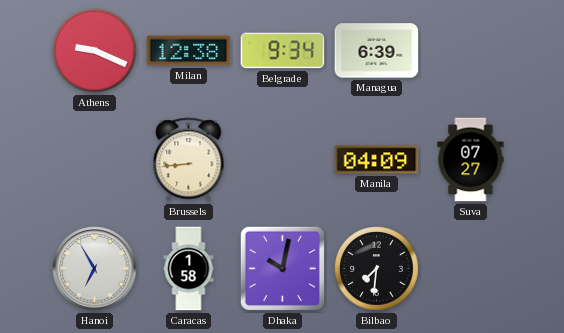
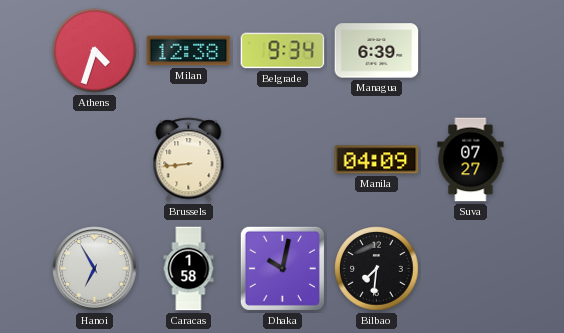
Athens: 9:19 -> 4:33
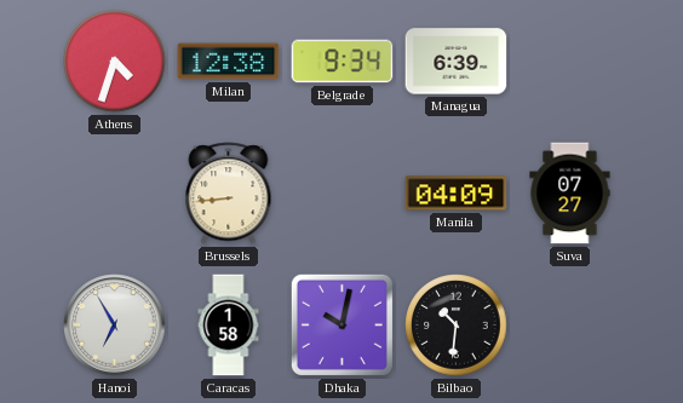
Bilbao: 7:31 -> 10:31
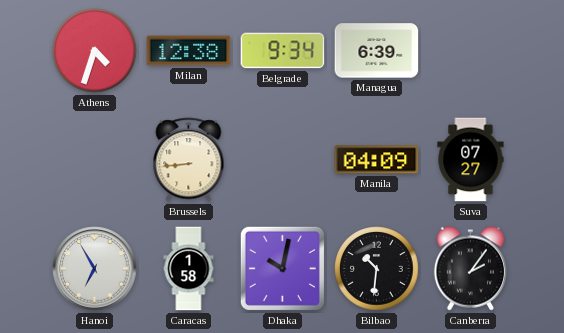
Canberra: none -> 2:06
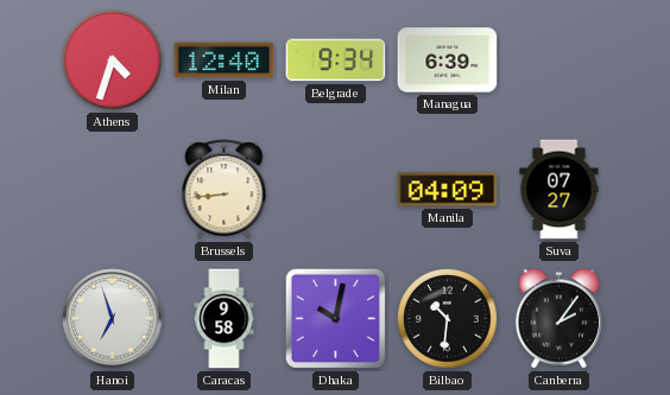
Milan: 12:38 -> 12:40
Hanoi: 6:55 -> 6:57
Caracas: 1:58 -> 9:58
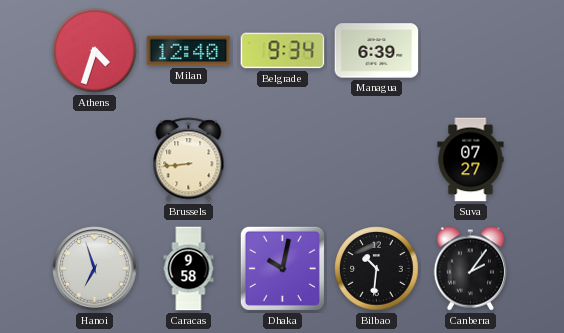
Manila: 04:09 -> none
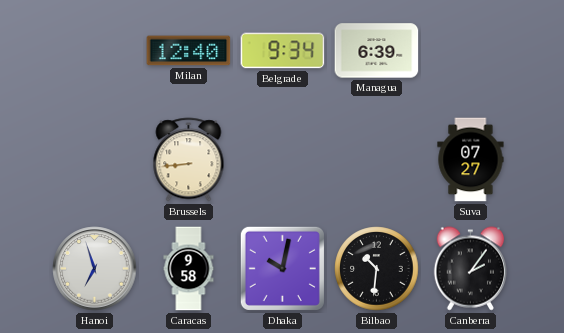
Athens: 4:33 -> none
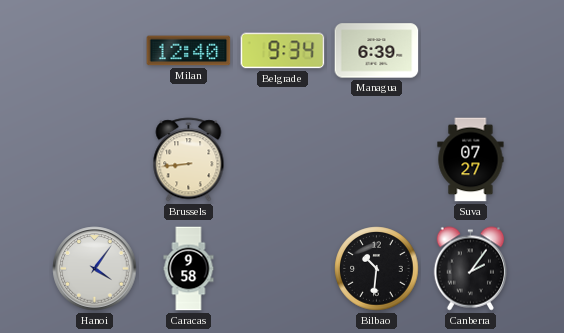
Hanoi: 6:57 -> 4:06
Dhaka: 10:02 -> none
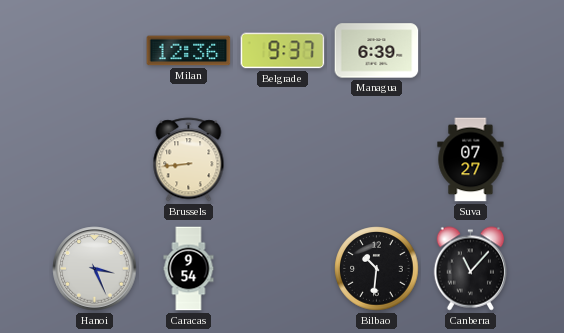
Milan: 12:40 -> 12:36
Belgrade: 9:34 -> 9:37
Hanoi: 4:06 -> 3:26
Caracas: 9:58 -> 9:54
Canberra: 2:06 -> 11:07
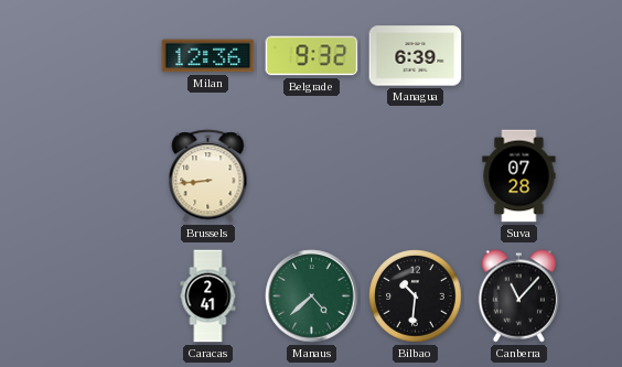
Belgrade: 9:37 -> 9:32
Suva: 07:27 -> 07:28
Hanoi: 3:26 -> none
Caracas: 9:54 -> 2:41
Manaus: none -> 4:38
